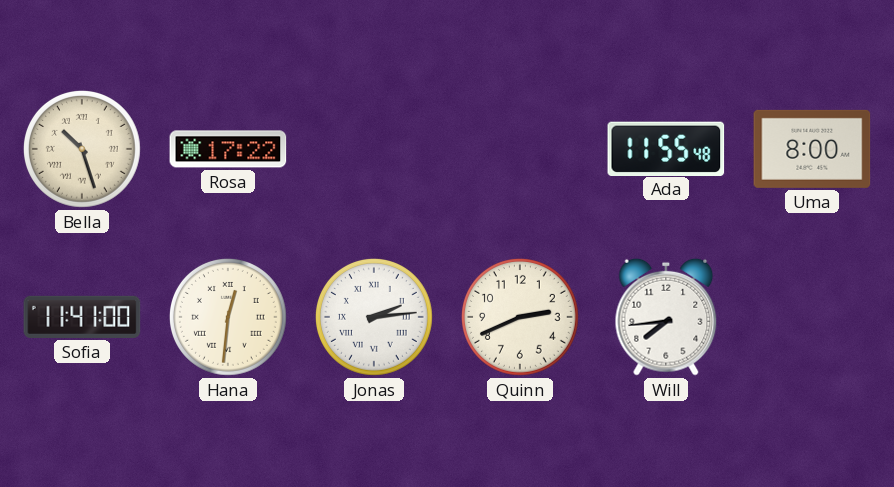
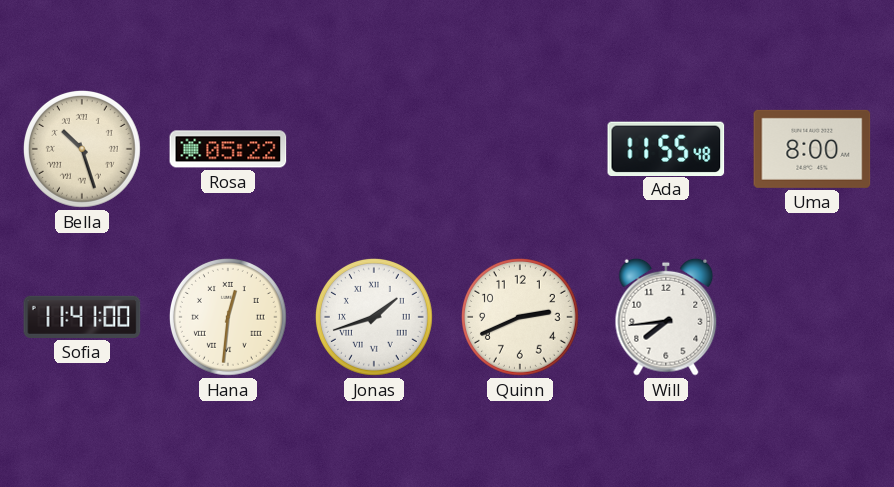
Rosa: 17:22 -> 05:22
Jonas: 2:14 -> 1:42
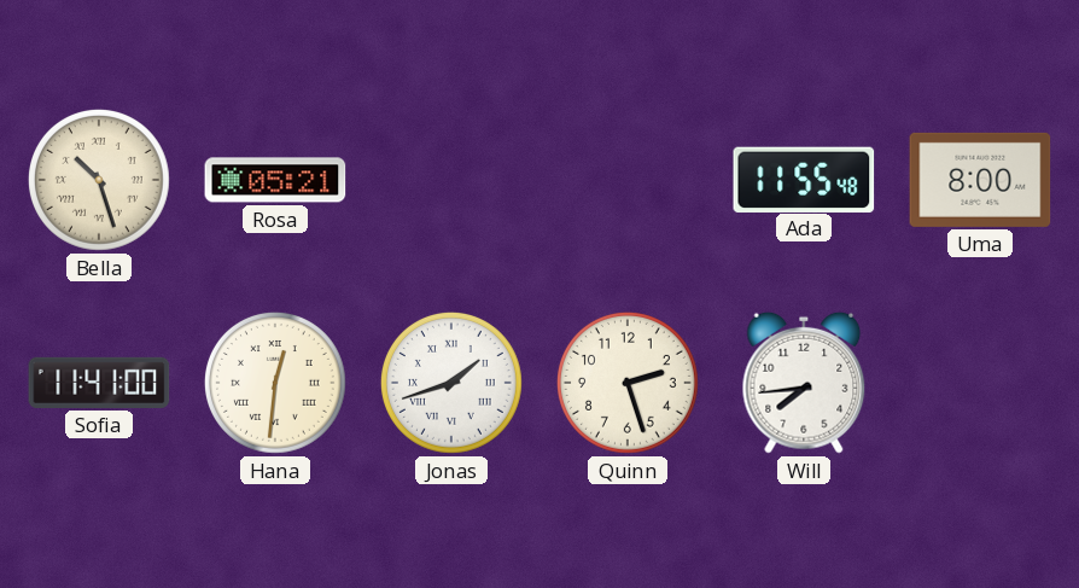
Rosa: 05:22 -> 05:21
Quinn: 2:41 -> 2:27
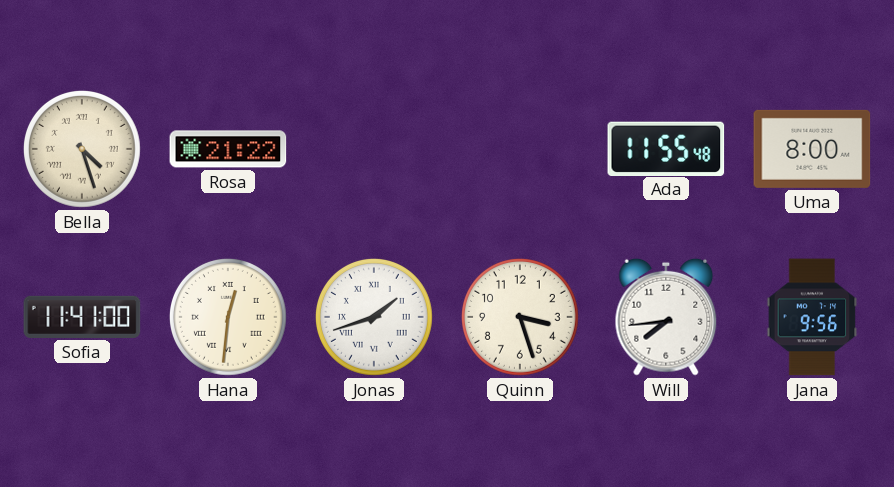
Bella: 10:27 -> 4:27
Rosa: 05:21 -> 21:22
Quinn: 2:27 -> 3:27
Jana: none -> 9:56
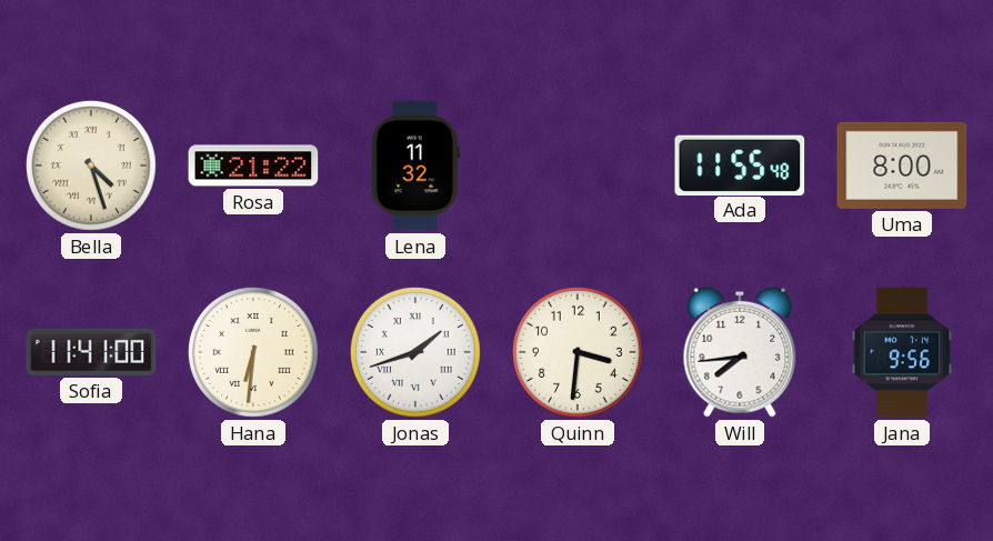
Lena: none -> 11:32
Hana: 12:31 -> 6:31
Quinn: 3:27 -> 3:31
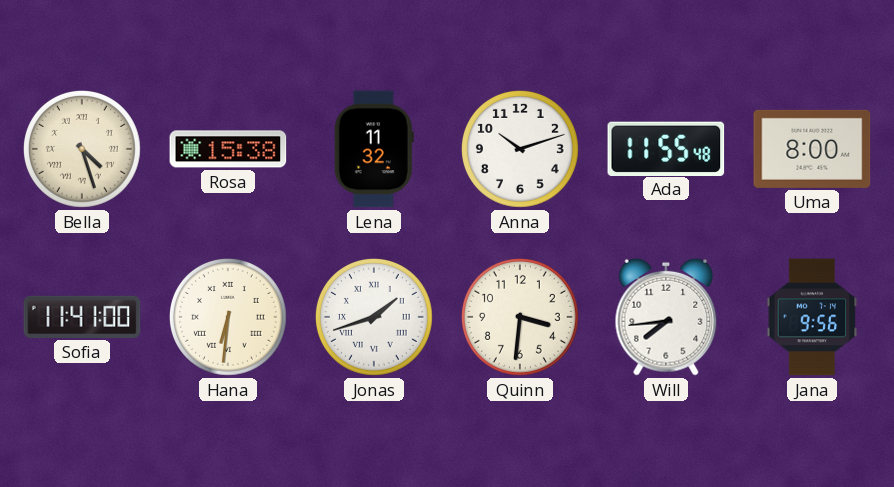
Rosa: 21:22 -> 15:38
Anna: none -> 10:12
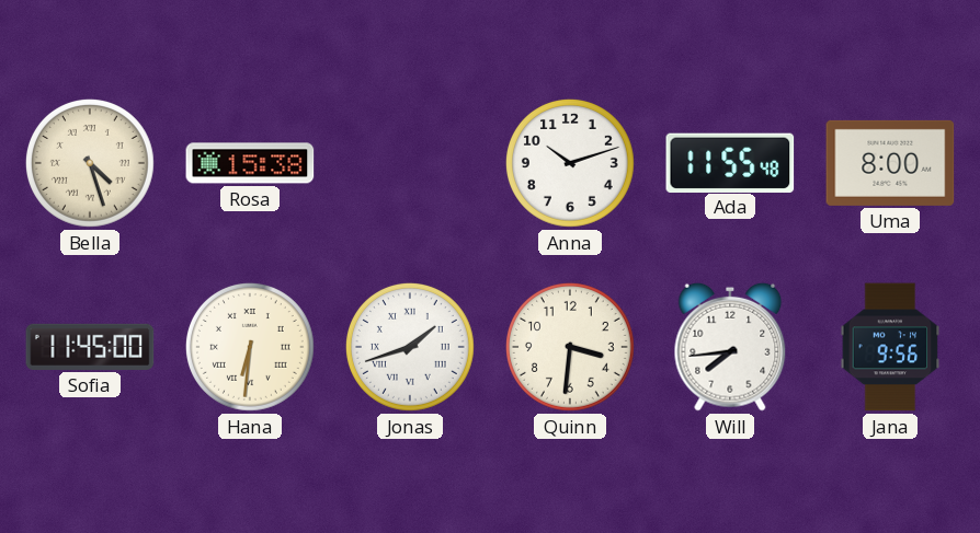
Lena: 11:32 -> none
Sofia: 11:41 -> 11:45
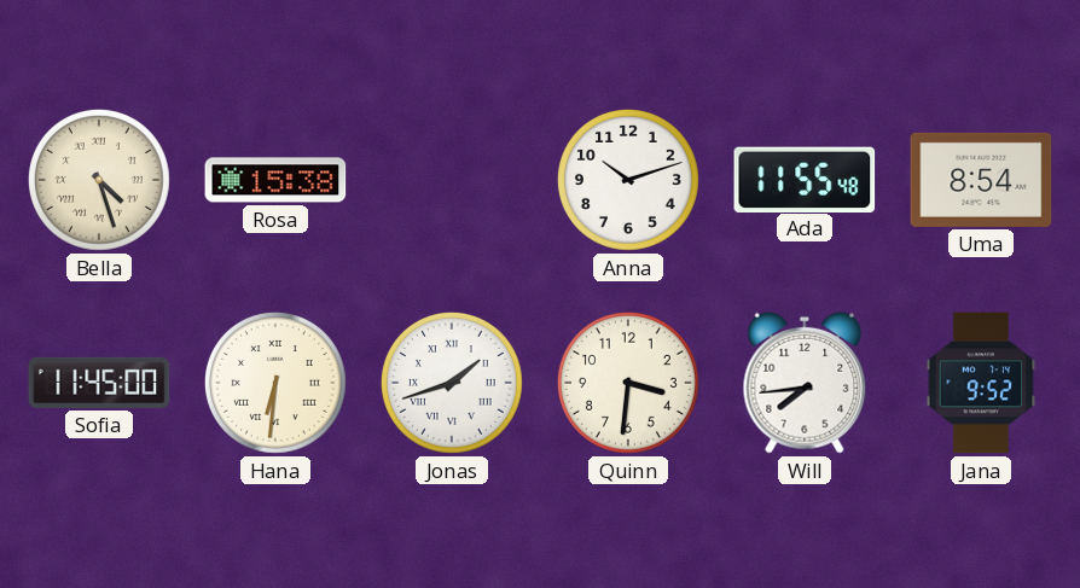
Uma: 8:00 -> 8:54
Jana: 9:56 -> 9:52
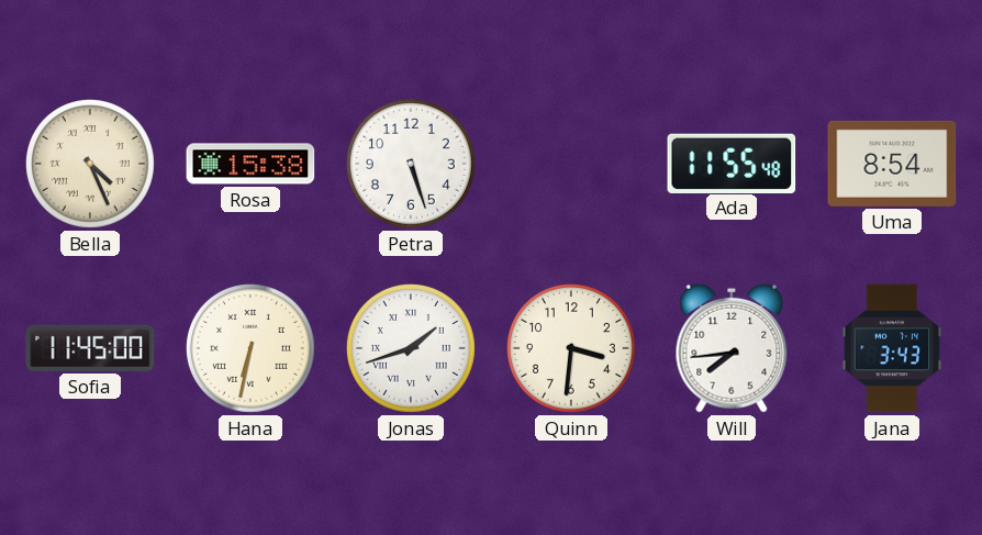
Bella: 4:27 -> 4:26
Petra: none -> 5:27
Anna: 10:12 -> none
Hana: 6:31 -> 6:32
Jana: 9:52 -> 3:43
